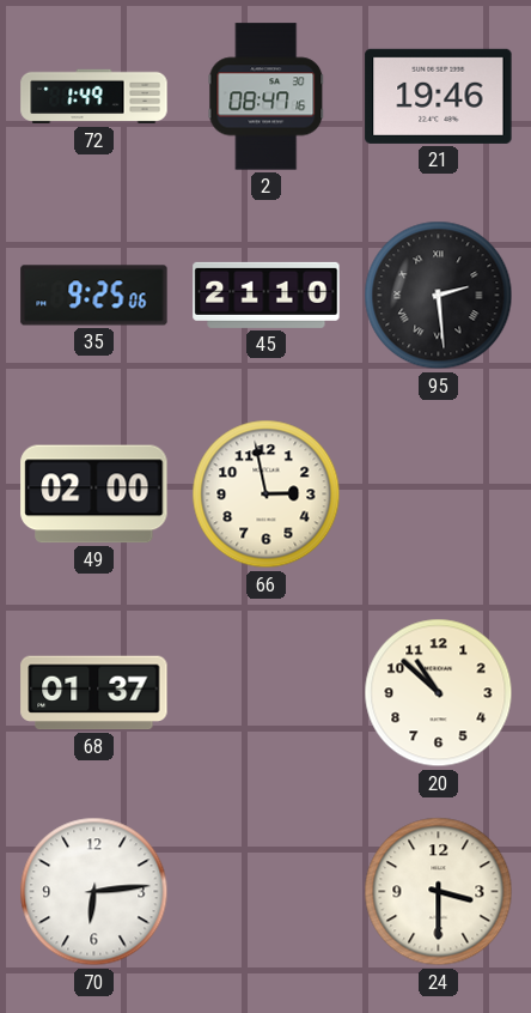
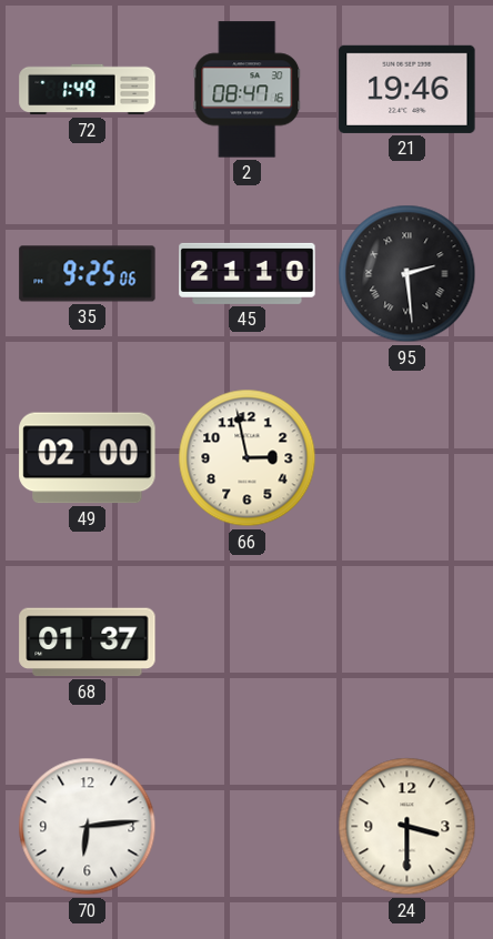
20: 10:52 -> none
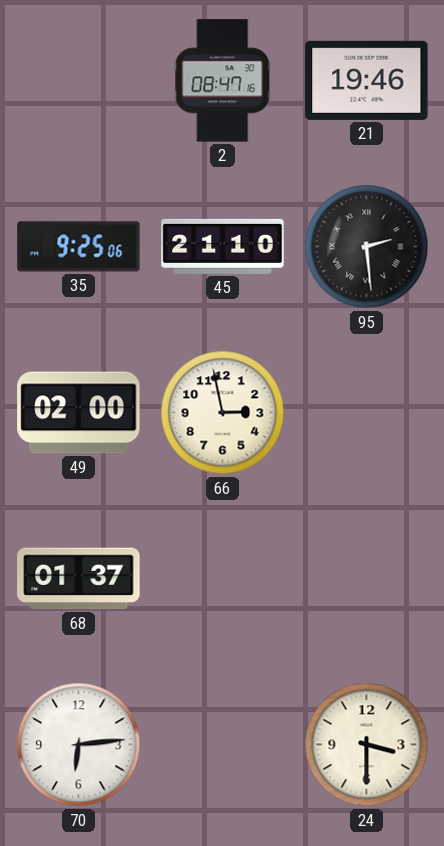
72: 1:49 -> none
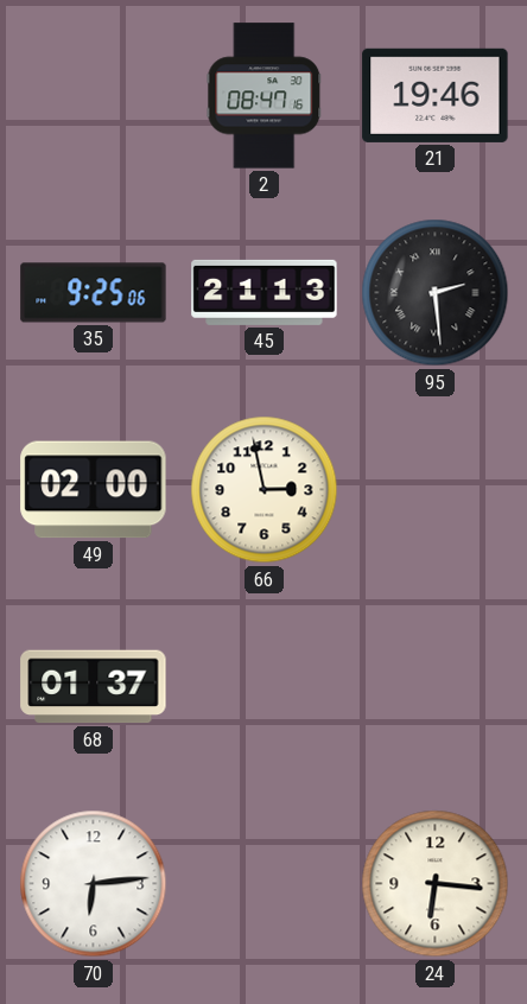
45: 21:10 -> 21:13
24: 3:30 -> 6:16
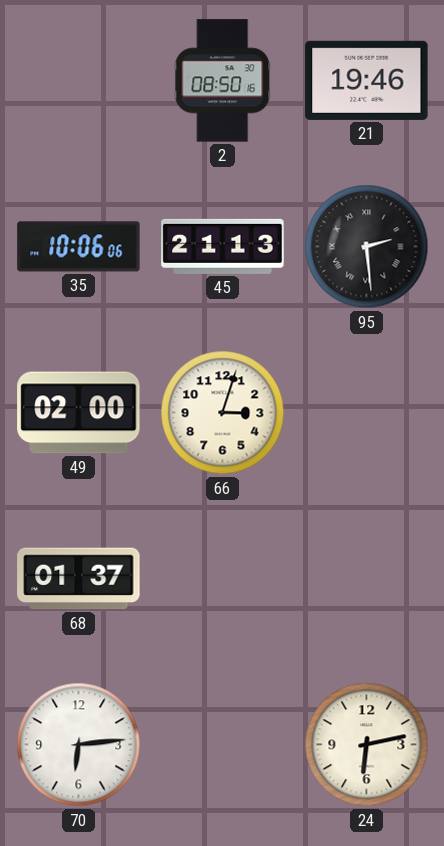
2: 08:47 -> 08:50
35: 9:25 -> 10:06
66: 2:58 -> 3:03
24: 6:16 -> 6:13
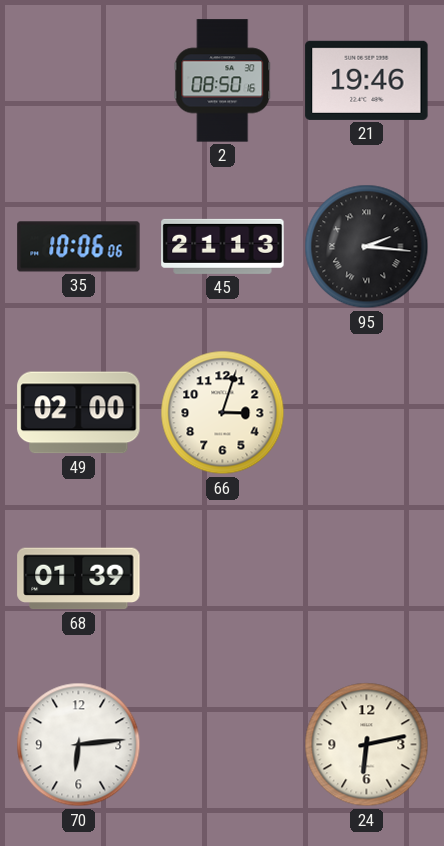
95: 2:29 -> 2:16
68: 01:37 -> 01:39
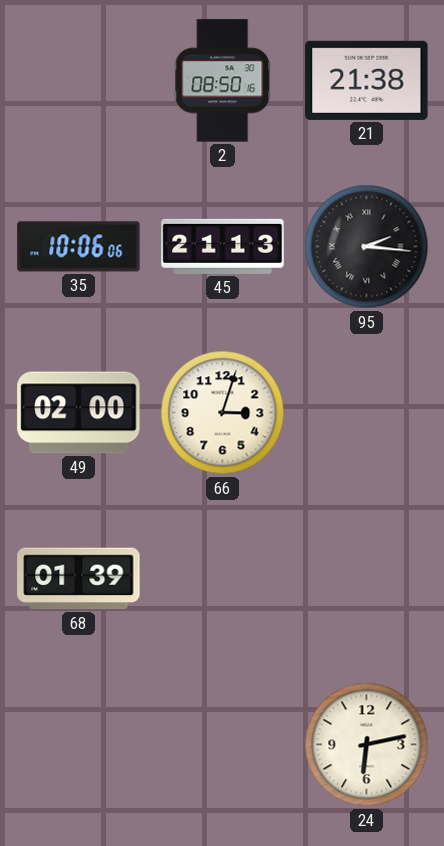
21: 19:46 -> 21:38
70: 6:14 -> none
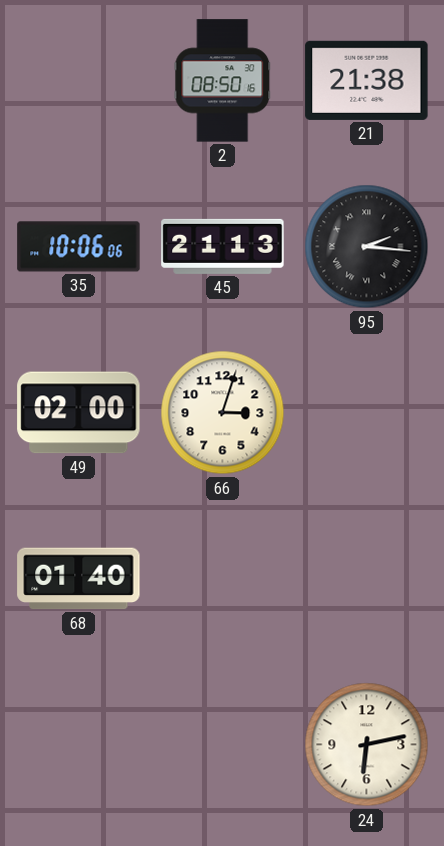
68: 01:39 -> 01:40
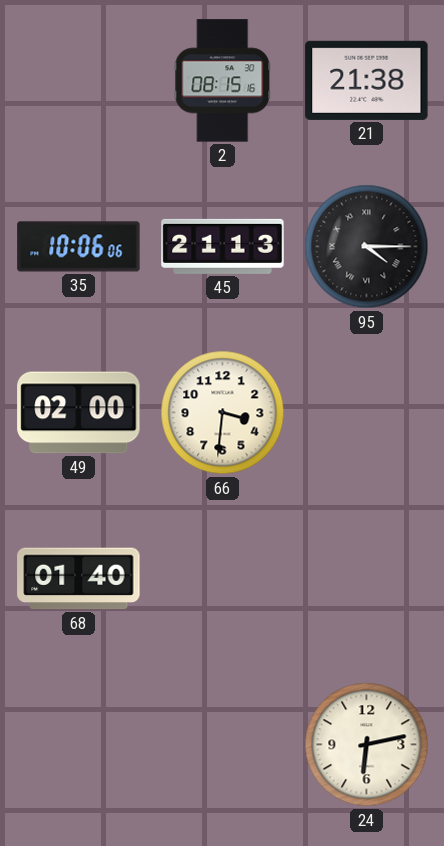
2: 08:50 -> 08:15
95: 2:16 -> 4:15
66: 3:03 -> 3:31
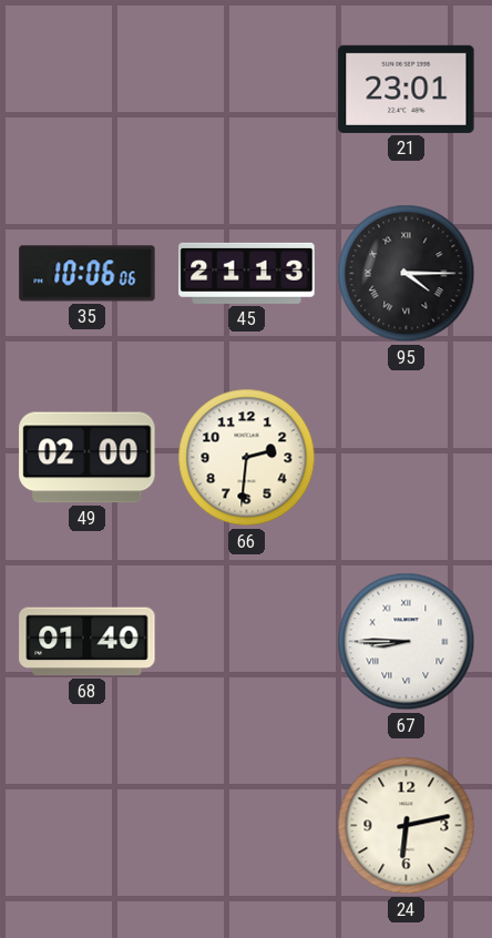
2: 08:15 -> none
21: 21:38 -> 23:01
66: 3:31 -> 2:31
67: none -> 8:45
